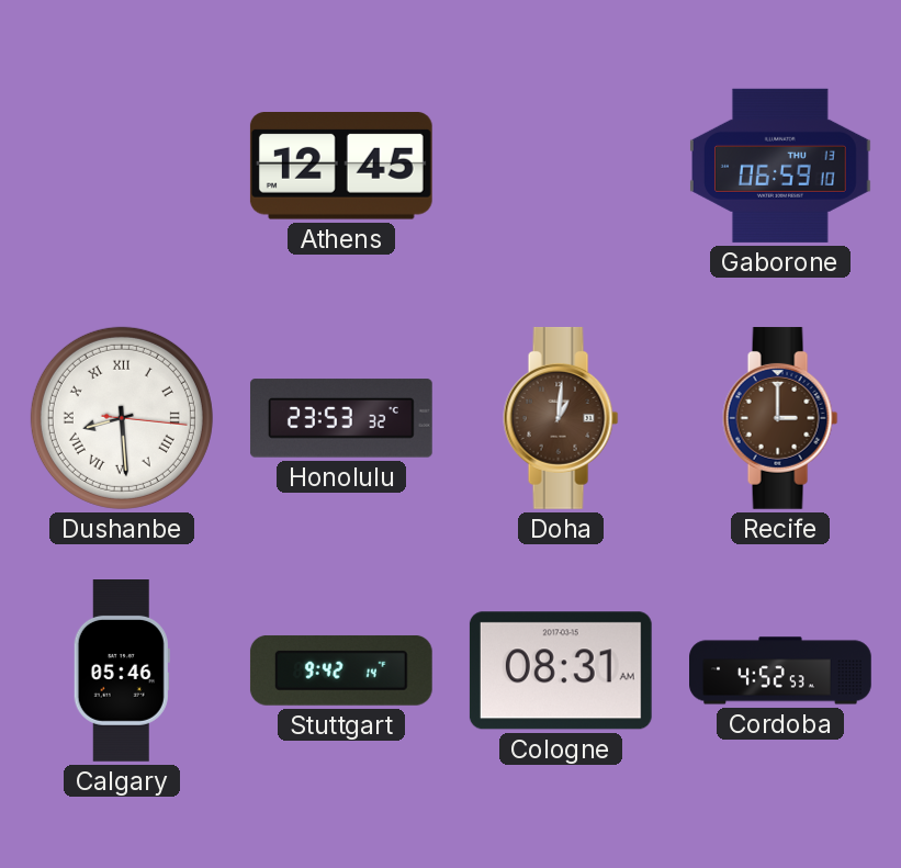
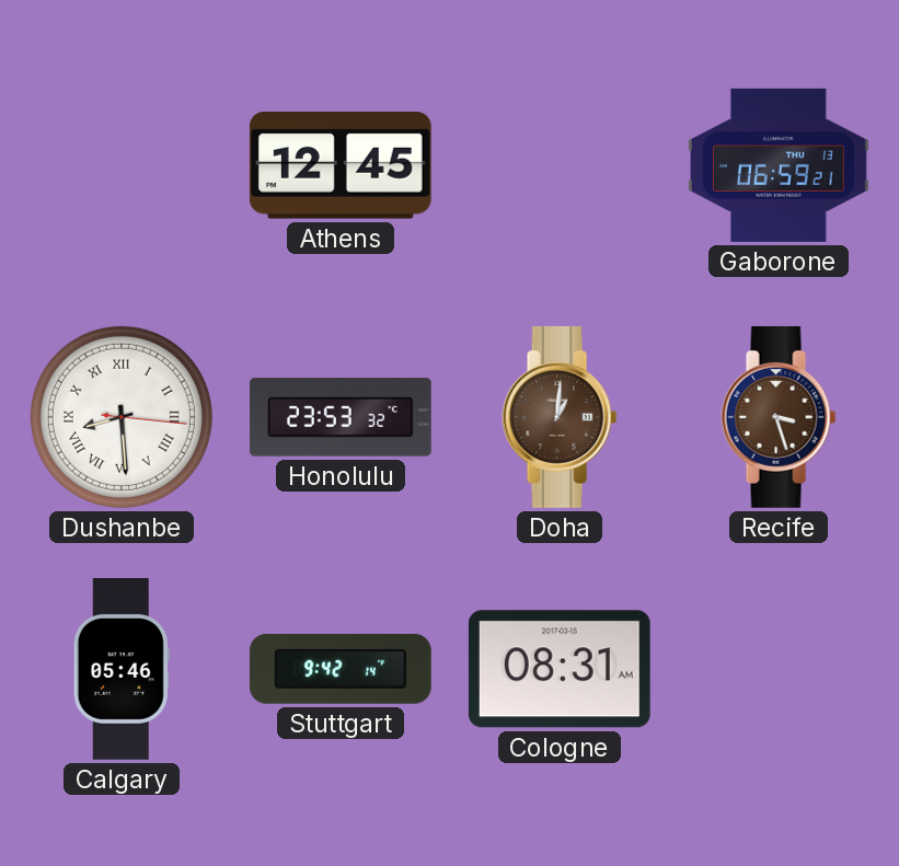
Gaborone: 06:59:10 -> 06:59:21
Recife: 3:00 -> 3:27
Cordoba: 4:52 -> none
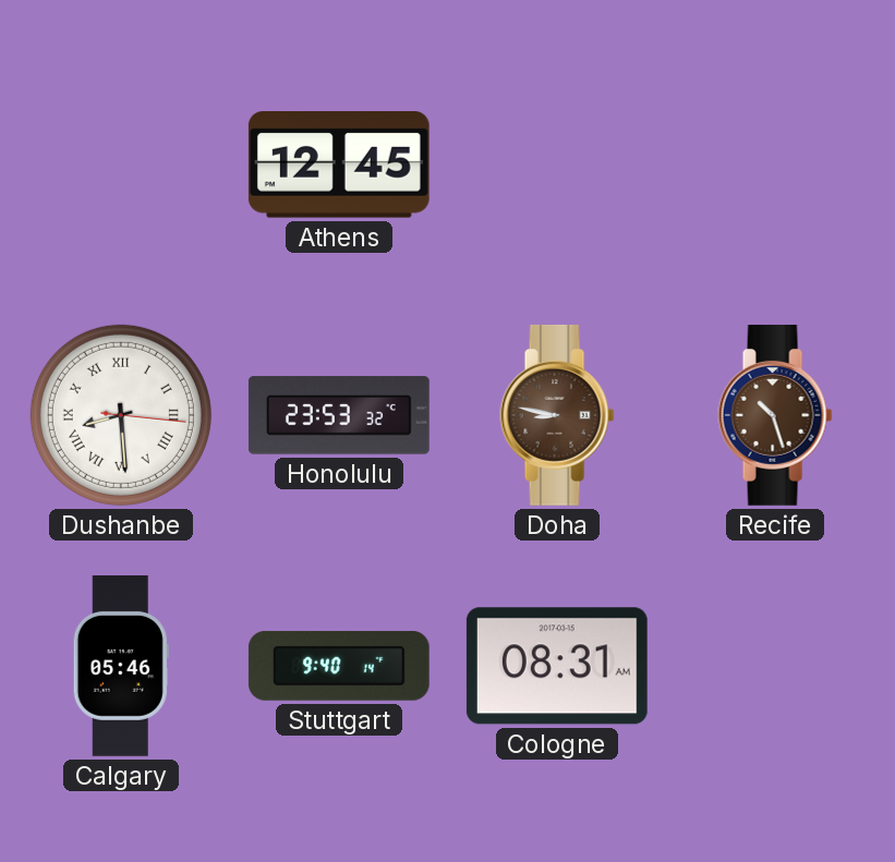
Gaborone: 06:59 -> none
Doha: 1:01 -> 8:47
Recife: 3:27 -> 10:27
Stuttgart: 9:42 -> 9:40
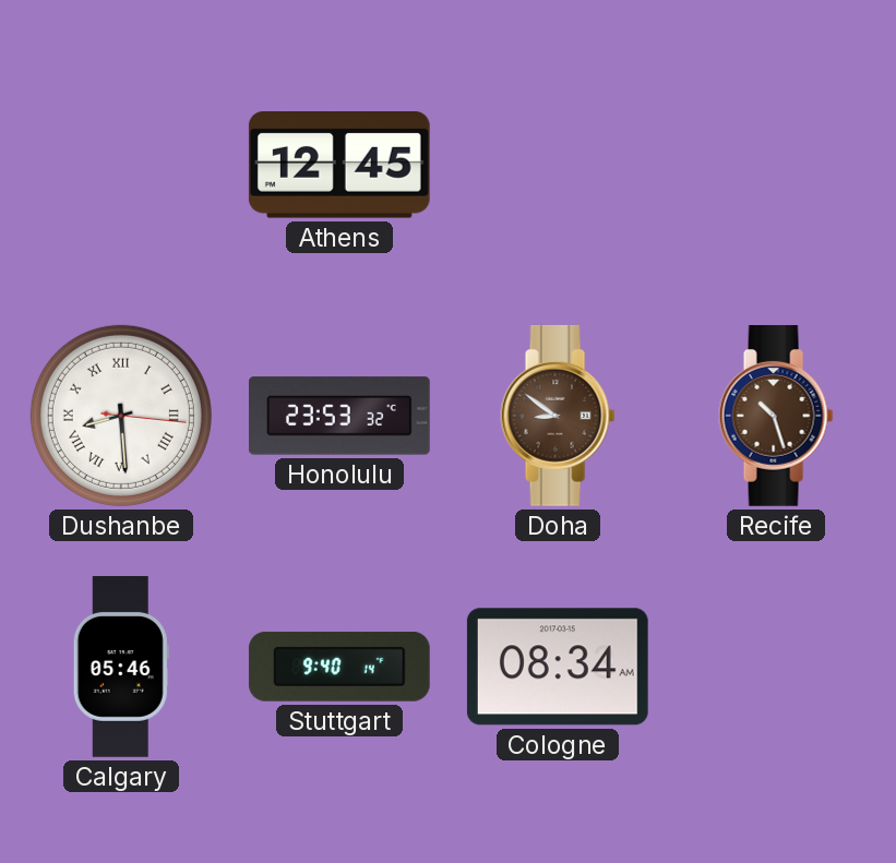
Doha: 8:47 -> 8:51
Cologne: 08:31 -> 08:34
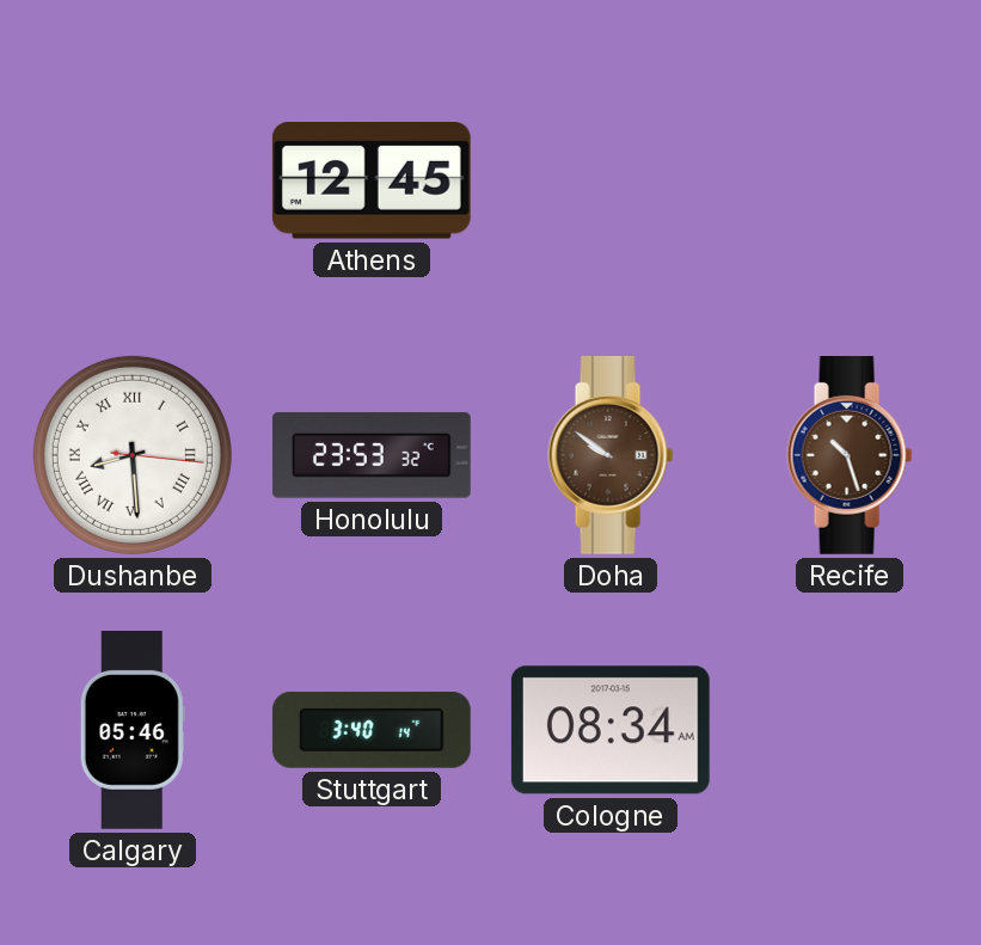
Doha: 8:51 -> 9:51
Stuttgart: 9:40 -> 3:40
